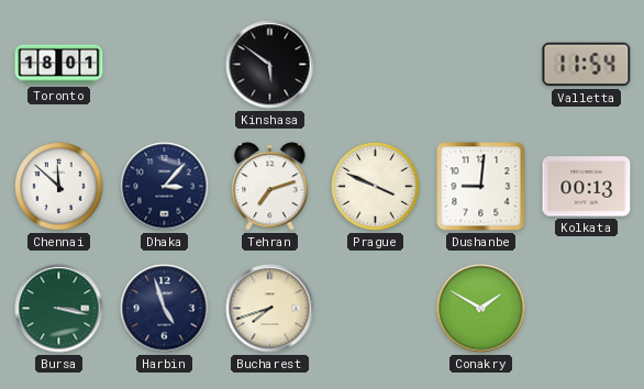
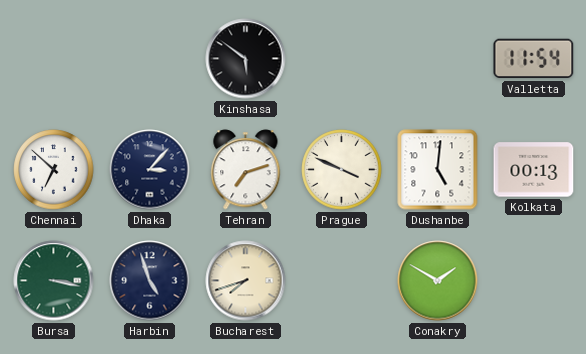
Toronto: 18:01 -> none
Chennai: 11:52 -> 6:52
Dushanbe: 9:01 -> 5:01
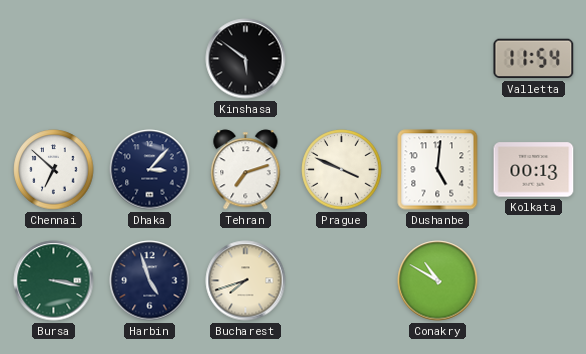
Conakry: 1:50 -> 10:50
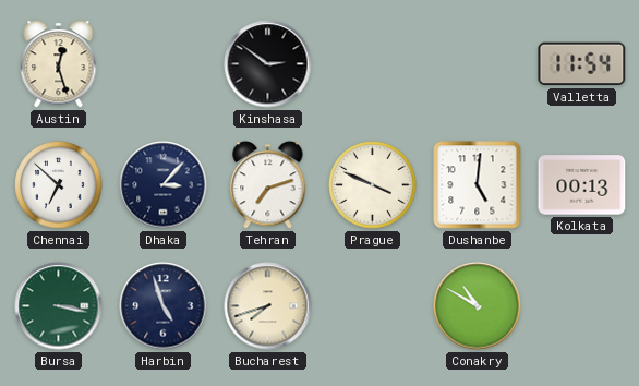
Austin: none -> 12:27
Kinshasa: 5:51 -> 2:51
